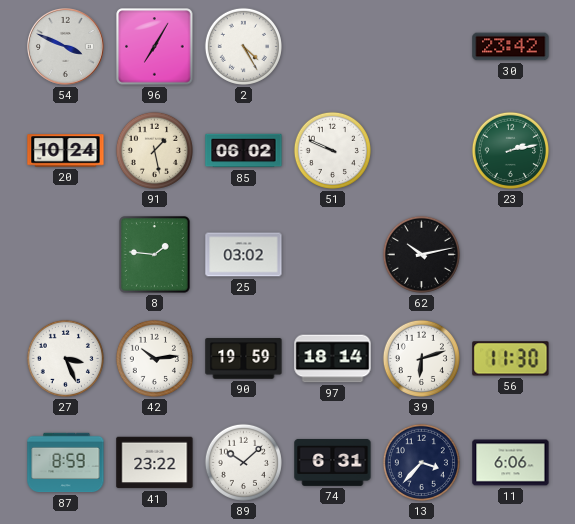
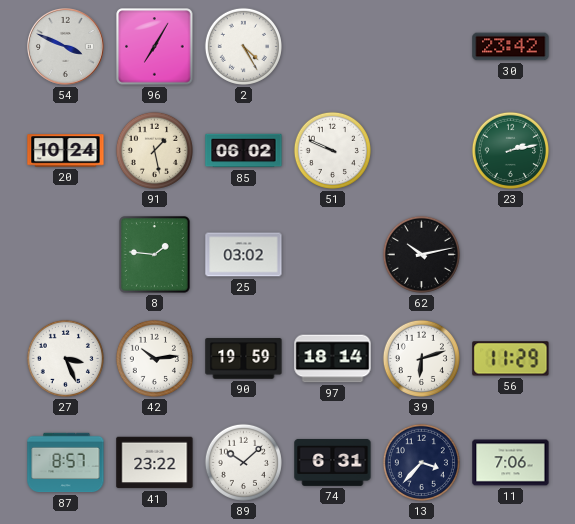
56: 11:30 -> 11:29
87: 8:59 -> 8:57
11: 6:06 -> 7:06
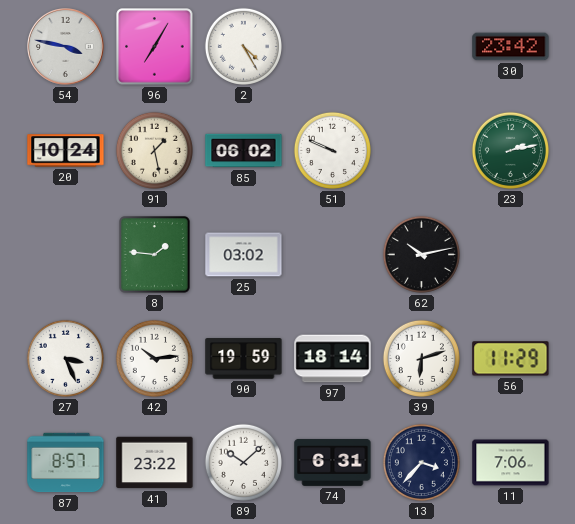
54: 3:49 -> 3:47
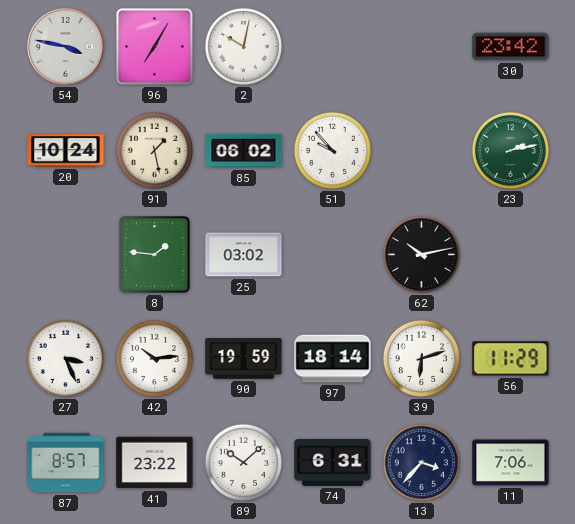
2: 4:25 -> 10:02
51: 9:49 -> 9:53
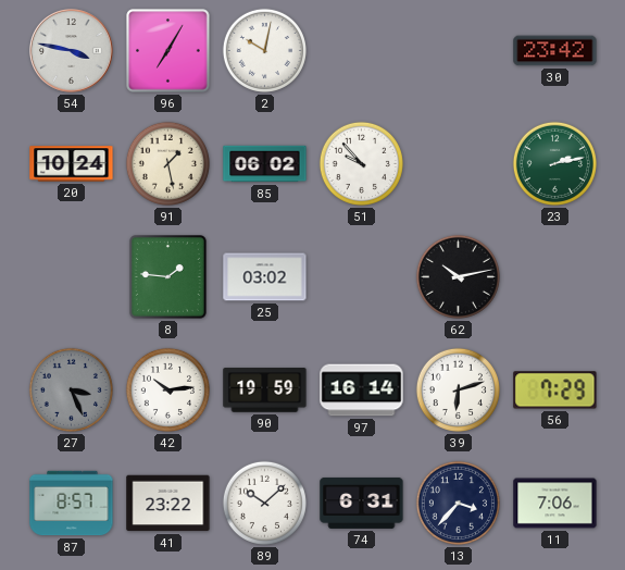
27 dial: white -> grey
97: 18:14 -> 16:14
56: 11:29 -> 7:29
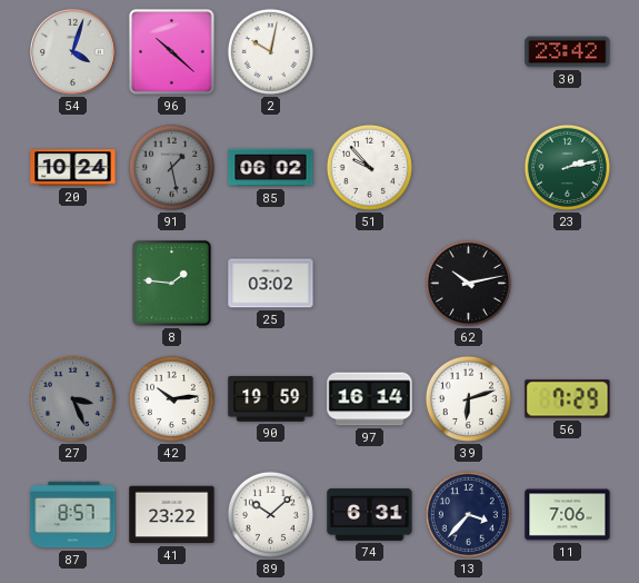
54: 3:47 -> 4:03
96: 7:05 -> 10:22
91 dial: cream -> grey
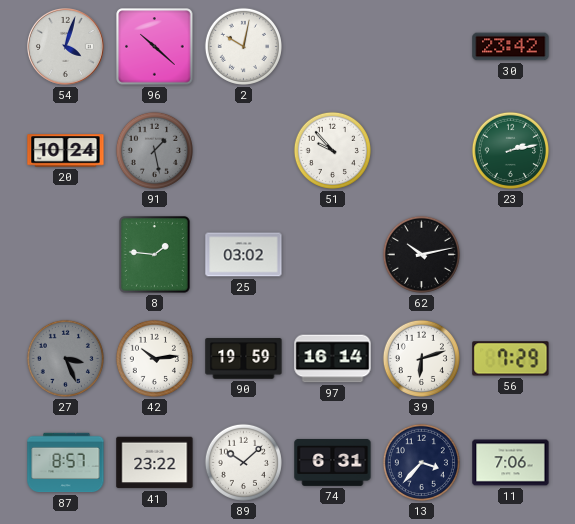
85: 06:02 -> none
